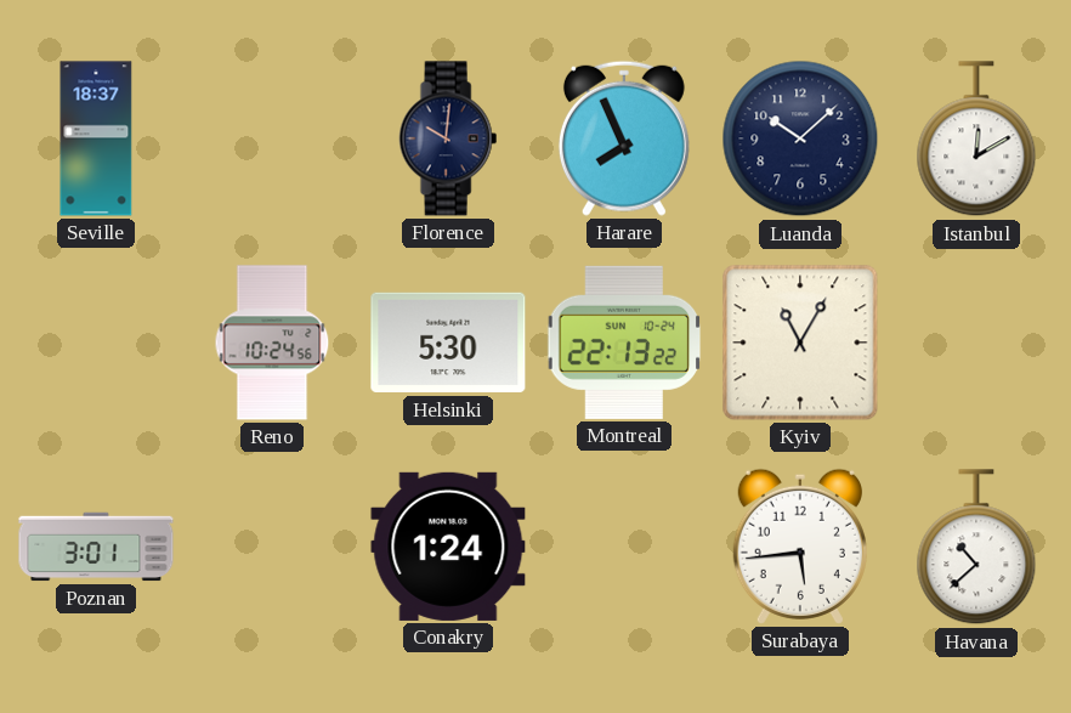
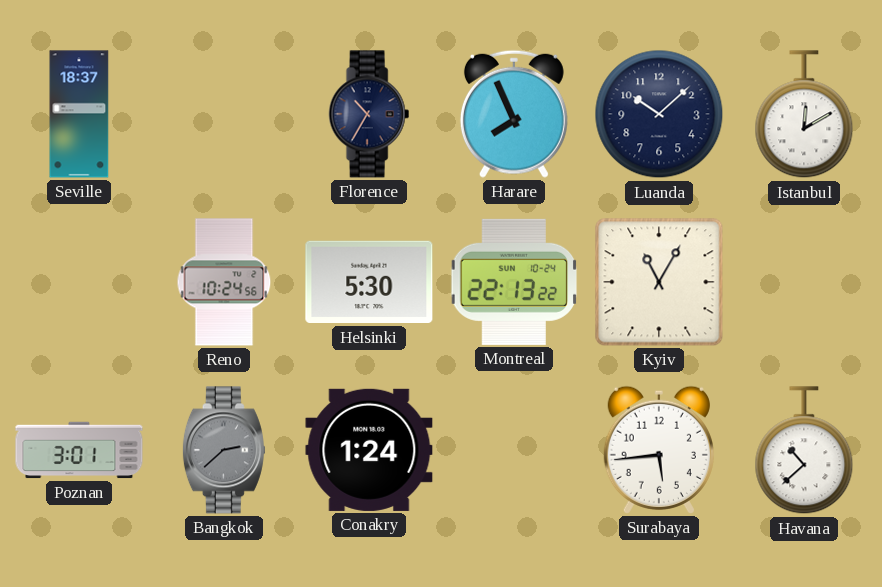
Florence: 10:01 -> 10:35
Bangkok: none -> 2:38
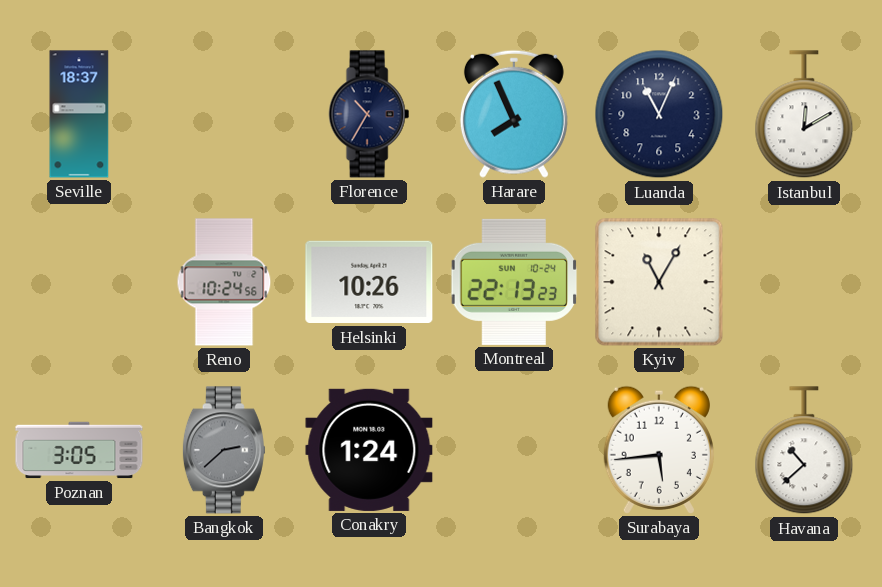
Luanda: 10:08 -> 11:04
Helsinki: 5:30 -> 10:26
Montreal: 22:13:22 -> 22:13:23
Poznan: 3:01 -> 3:05
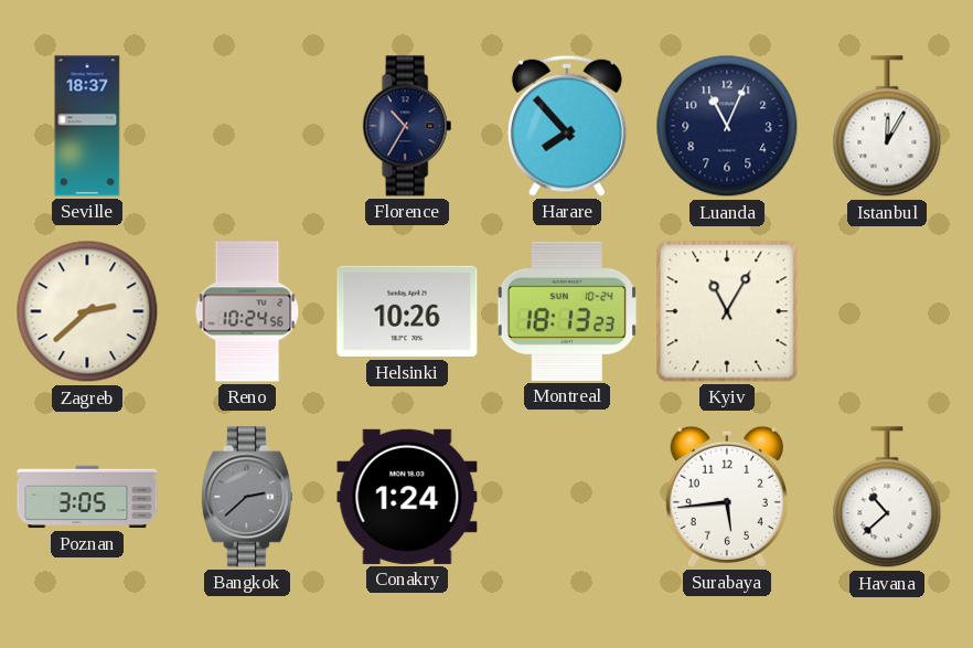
Harare: 7:56 -> 7:53
Istanbul: 12:10 -> 12:05
Zagreb: none -> 2:38
Montreal: 22:13 -> 18:13
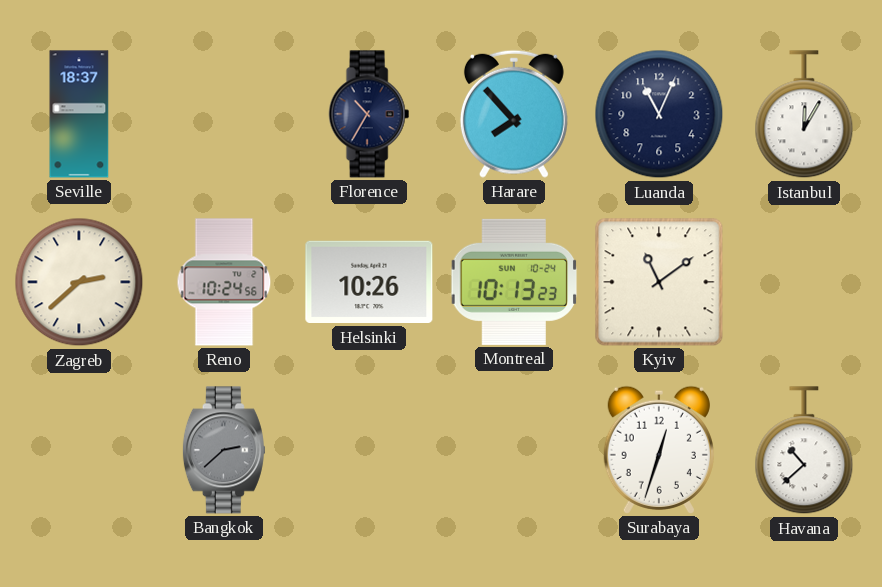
Montreal: 18:13 -> 10:13
Kyiv: 11:05 -> 11:09
Poznan: 3:05 -> none
Conakry: 1:24 -> none
Surabaya: 5:44 -> 12:33
